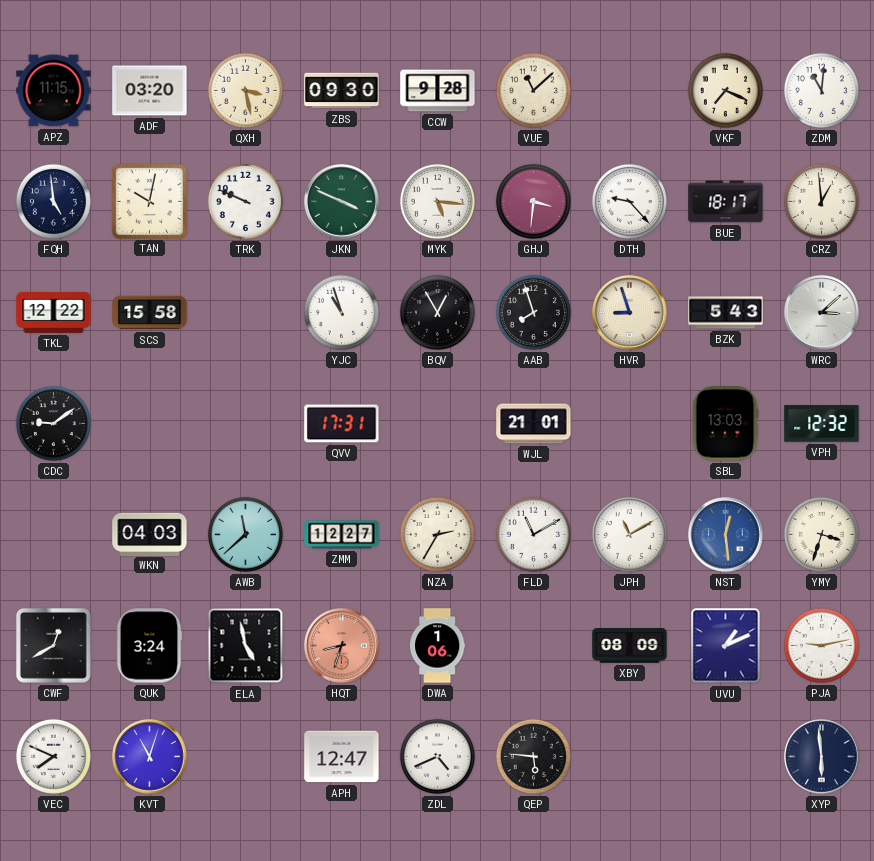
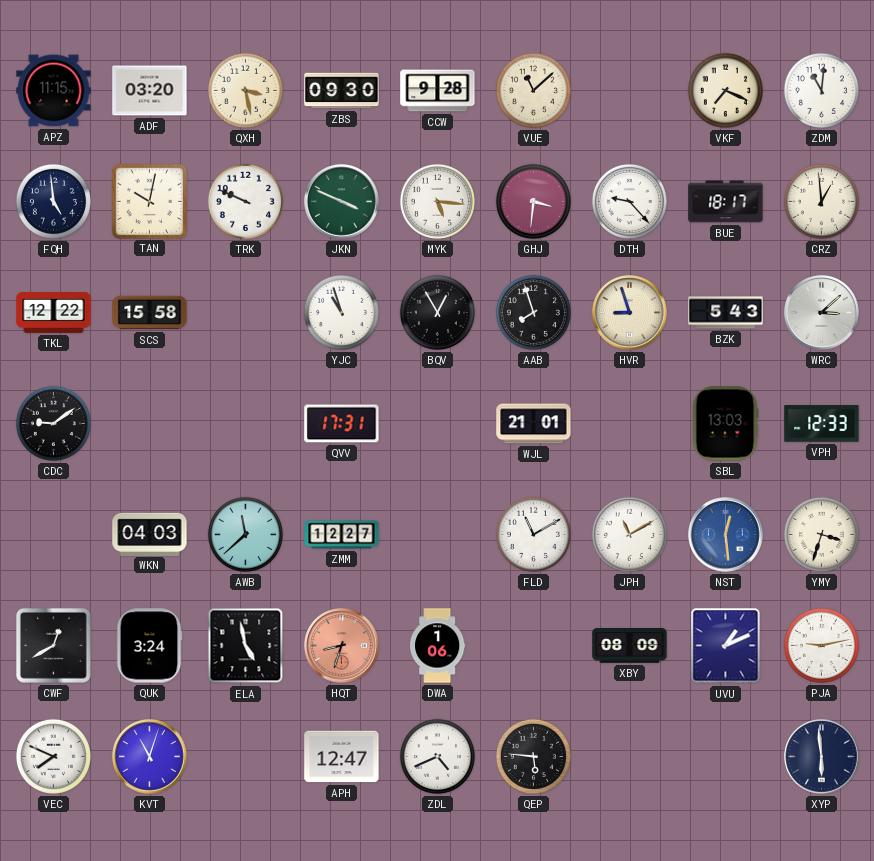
VPH: 12:32 -> 12:33
NZA: 2:35 -> none
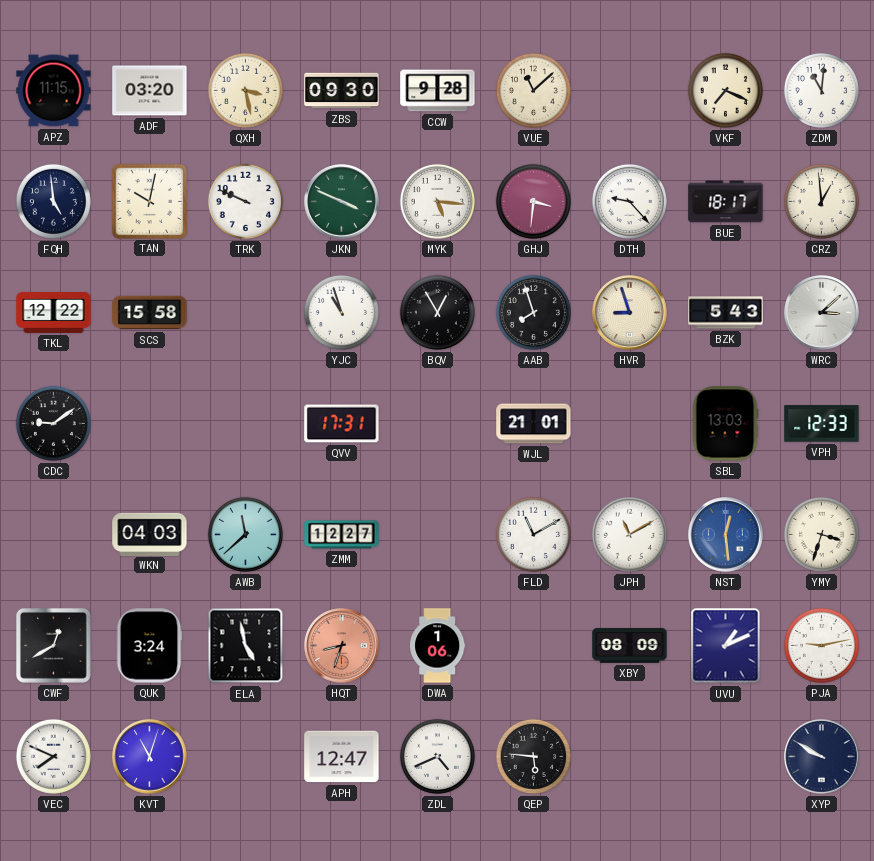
XYP: 5:59 -> 9:50
